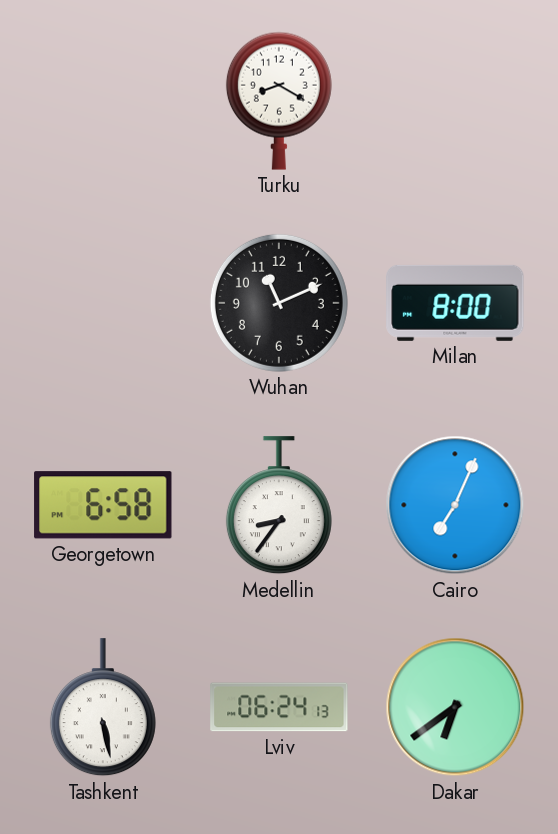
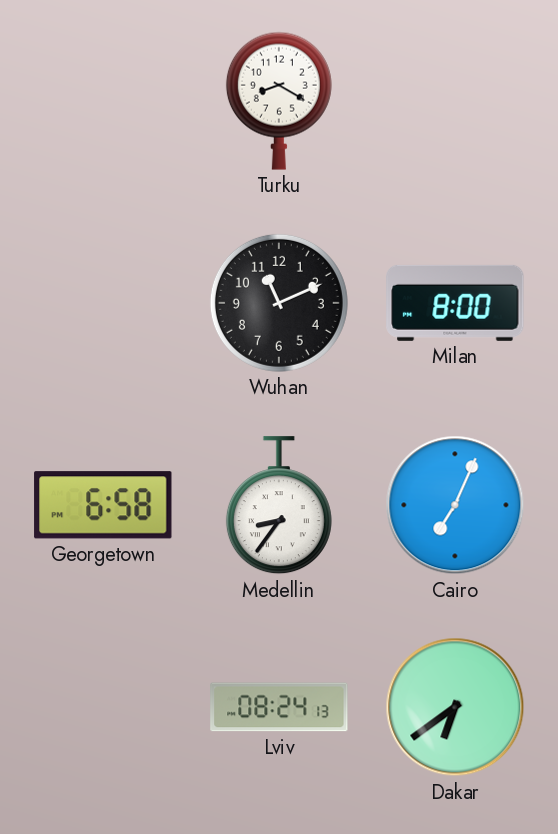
Tashkent: 5:28 -> none
Lviv: 06:24 -> 08:24
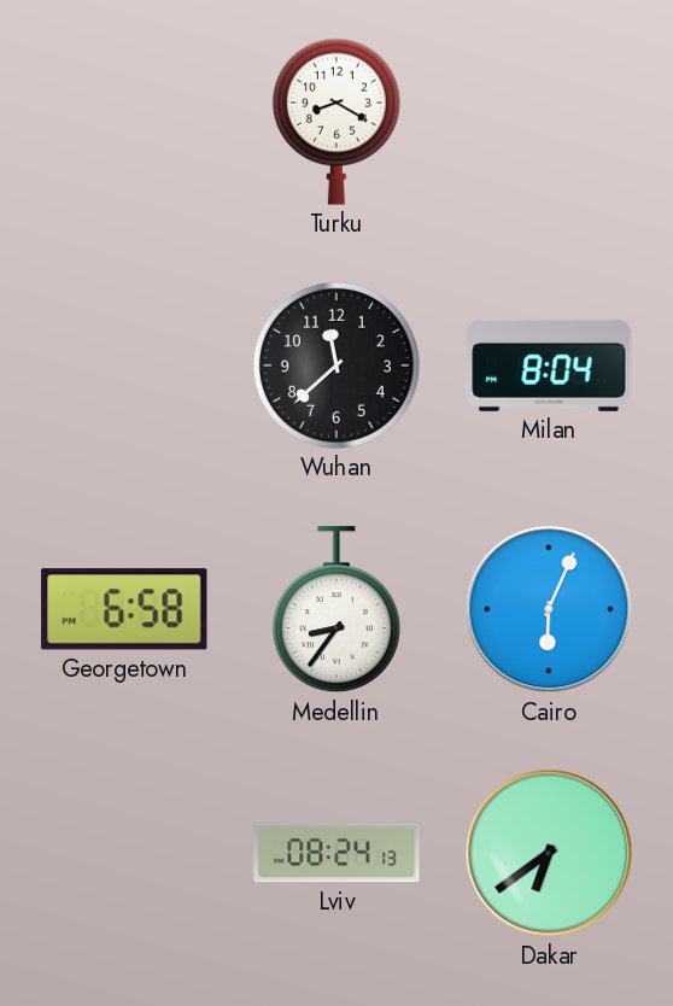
Wuhan: 11:11 -> 11:38
Milan: 8:00 -> 8:04
Cairo: 7:04 -> 6:04
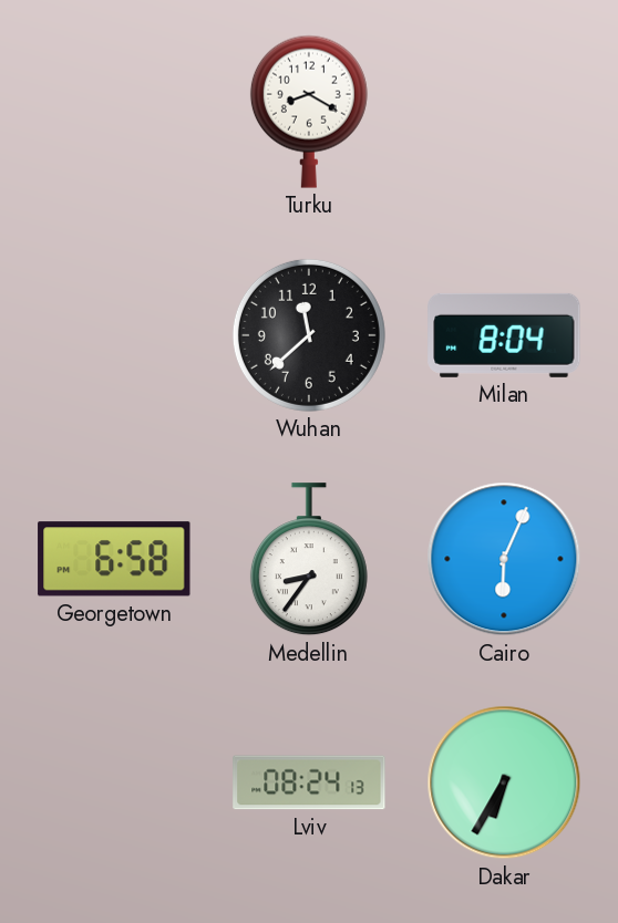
Dakar: 6:39 -> 6:35
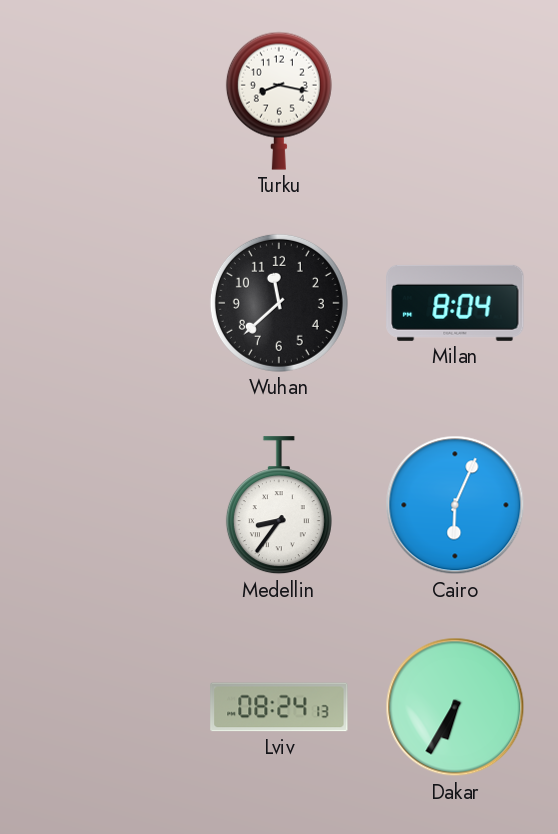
Turku: 8:20 -> 8:17
Georgetown: 6:58 -> none
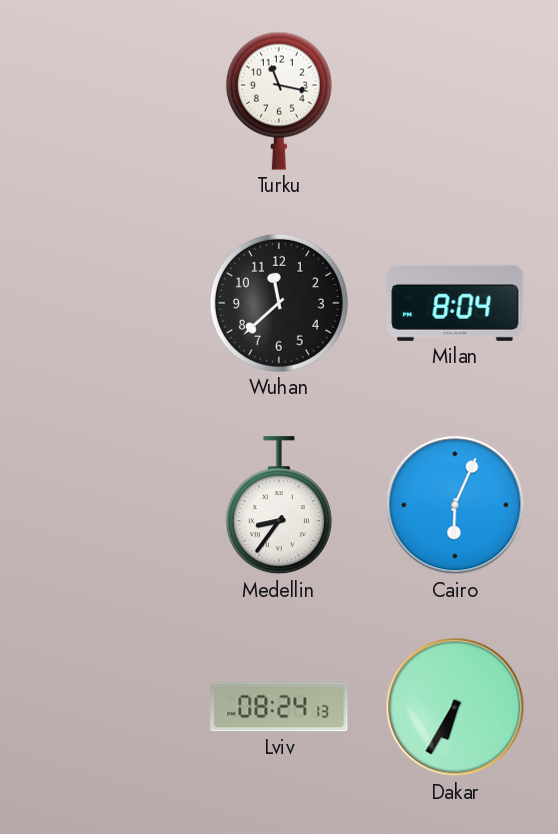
Turku: 8:17 -> 11:17
